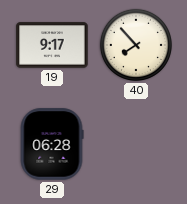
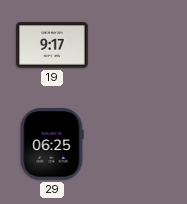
40: 7:53 -> none
29: 06:28 -> 06:25
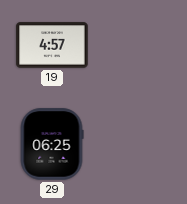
19: 9:17 -> 4:57
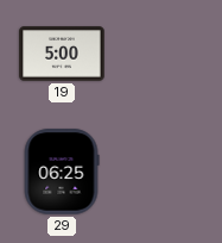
19: 4:57 -> 5:00
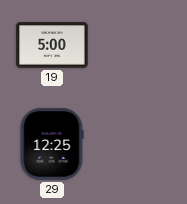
29: 06:25 -> 12:25
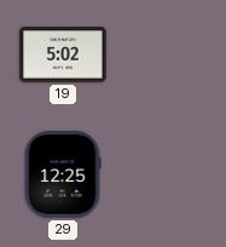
19: 5:00 -> 5:02
